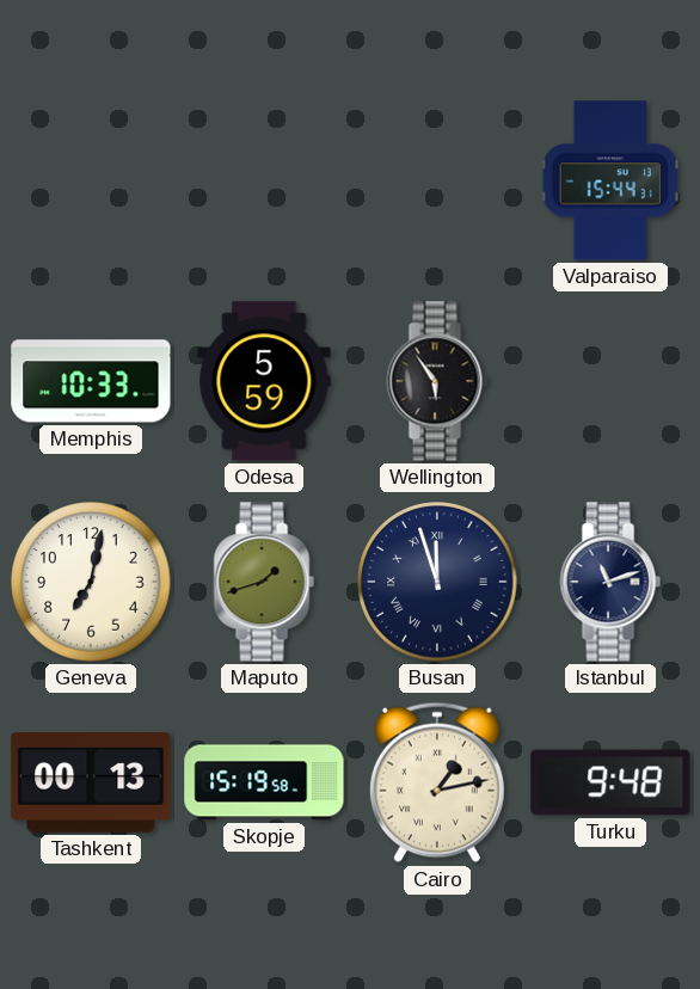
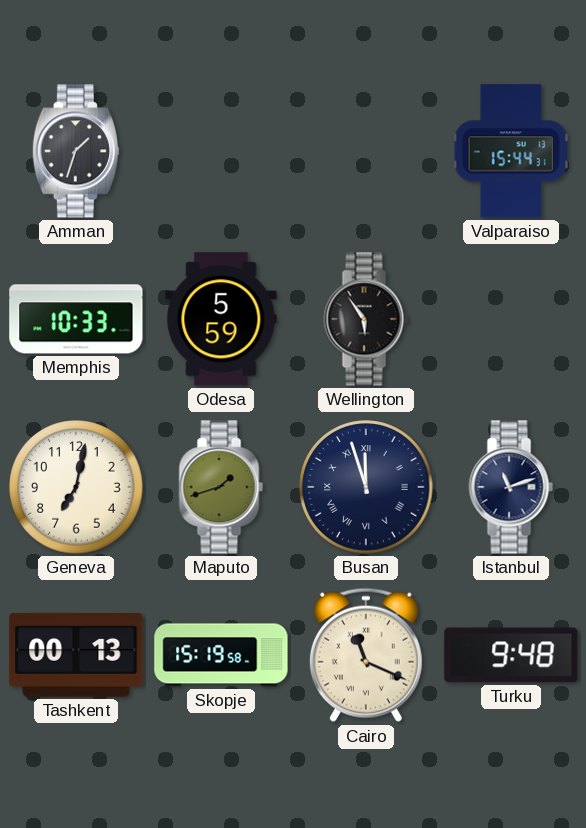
Amman: none -> 1:33
Cairo: 1:13 -> 11:19
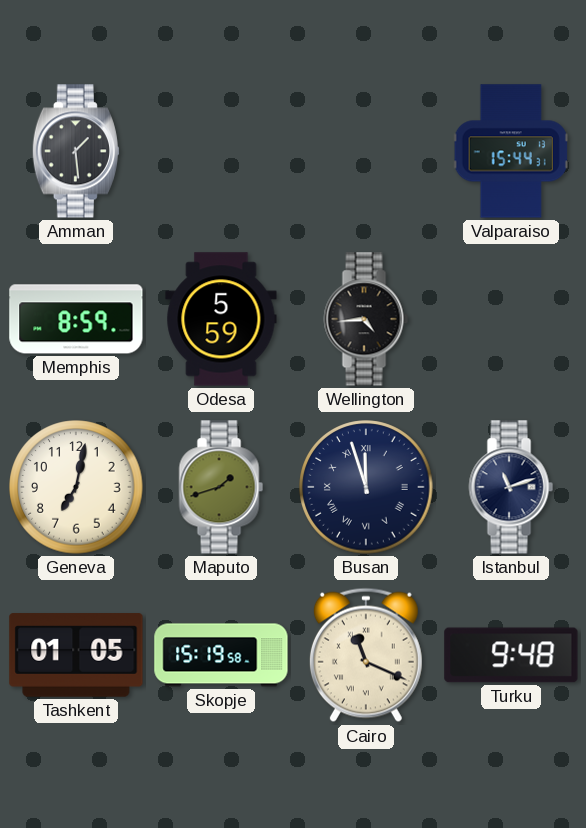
Amman: 1:33 -> 1:29
Memphis: 10:33 -> 8:59
Wellington: 5:54 -> 4:44
Tashkent: 00:13 -> 01:05
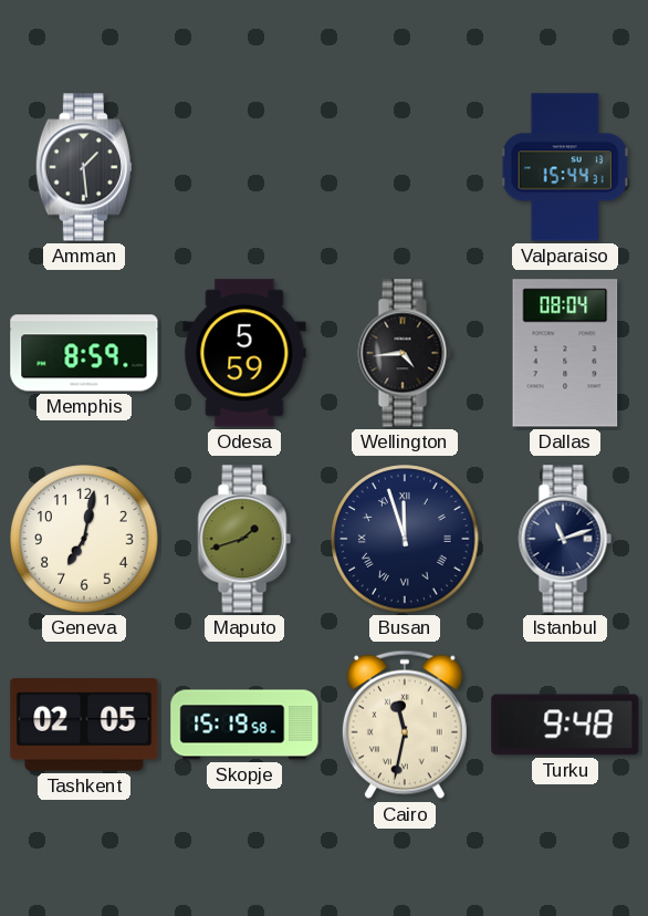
Dallas: none -> 08:04
Tashkent: 01:05 -> 02:05
Cairo: 11:19 -> 11:32
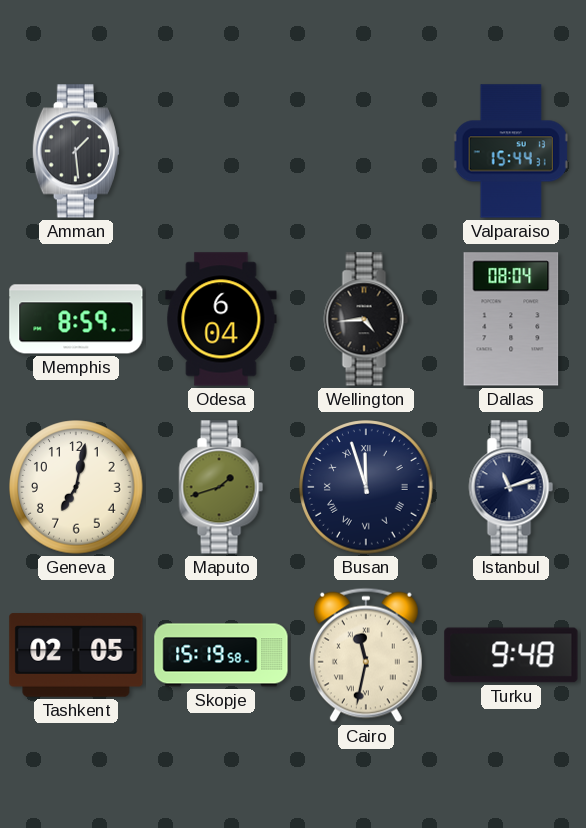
Odesa: 5:59 -> 6:04
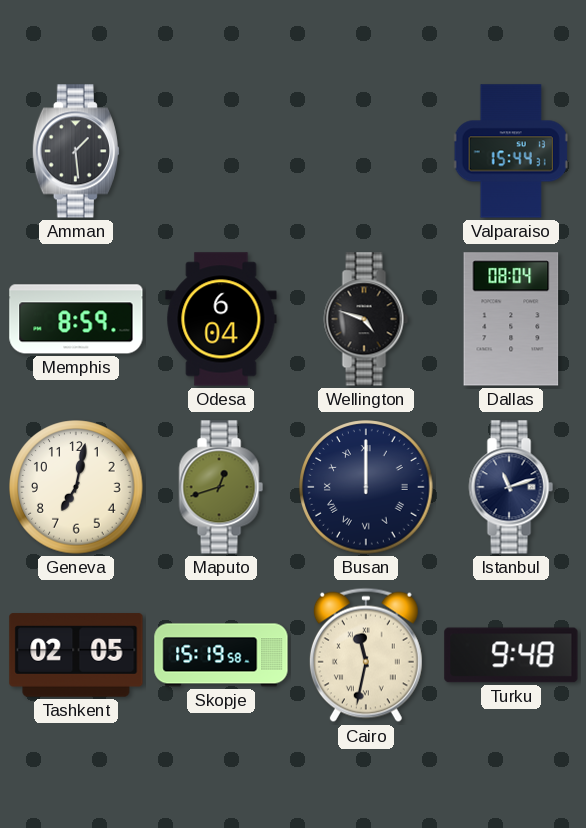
Wellington: 4:44 -> 4:48
Maputo: 1:42 -> 12:42
Busan: 11:57 -> 12:00
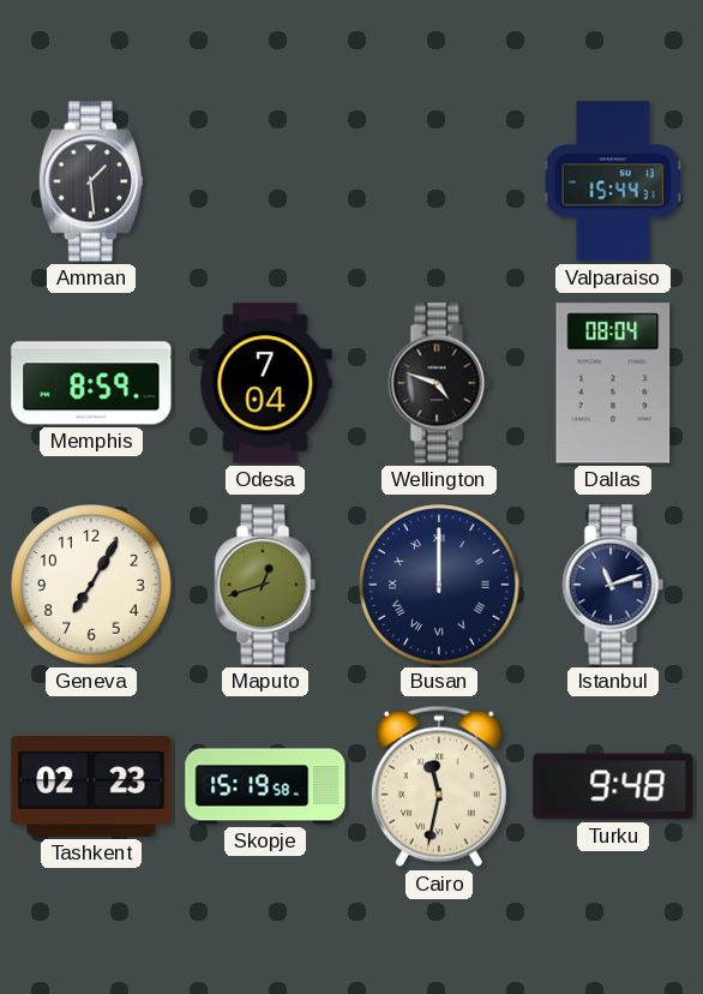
Odesa: 6:04 -> 7:04
Geneva: 7:02 -> 7:05
Tashkent: 02:05 -> 02:23
